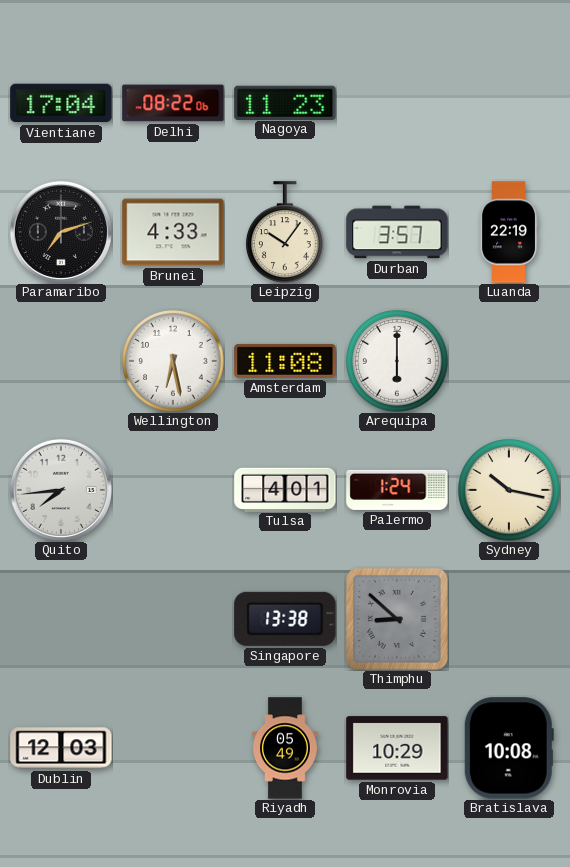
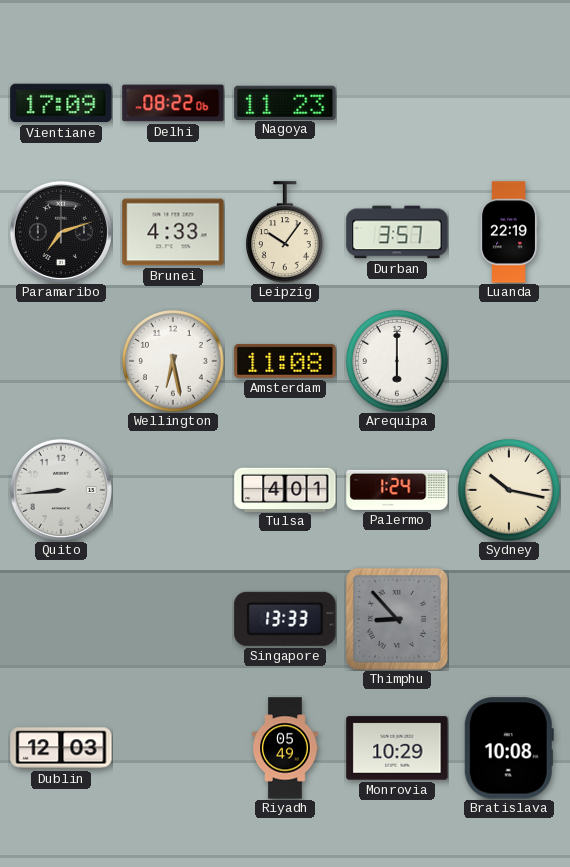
Vientiane: 17:04 -> 17:09
Quito: 7:44 -> 8:44
Singapore: 13:38 -> 13:33
Thimphu: 8:52 -> 8:53
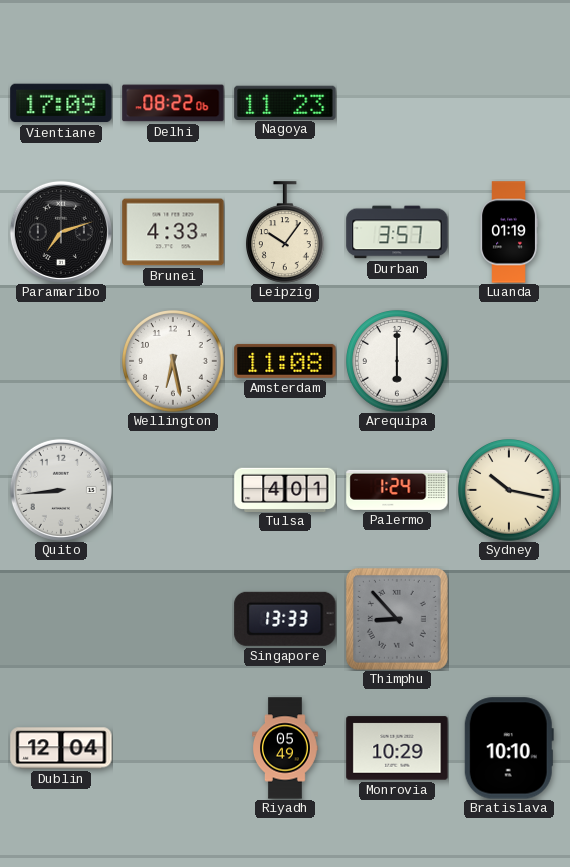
Luanda: 22:19 -> 01:19
Dublin: 12:03 -> 12:04
Bratislava: 10:08 -> 10:10
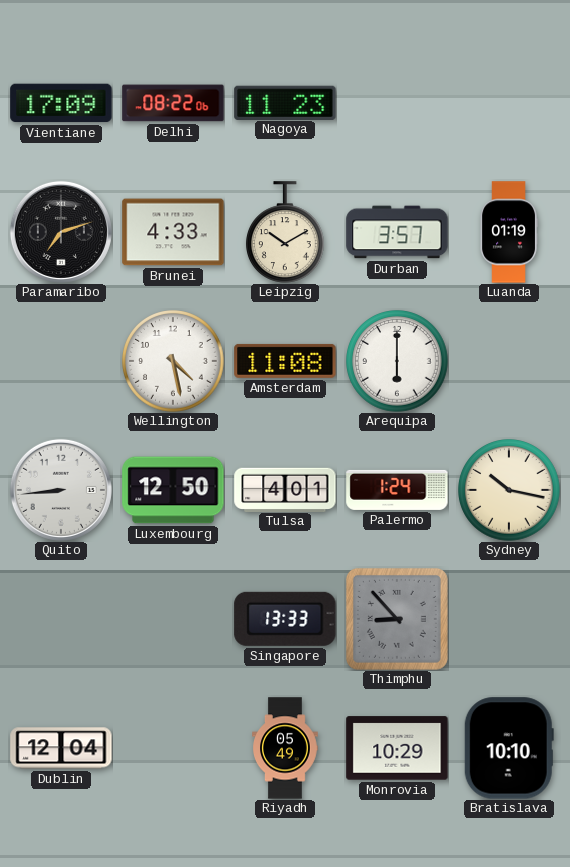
Leipzig: 10:06 -> 10:10
Wellington: 6:28 -> 4:28
Luxembourg: none -> 12:50
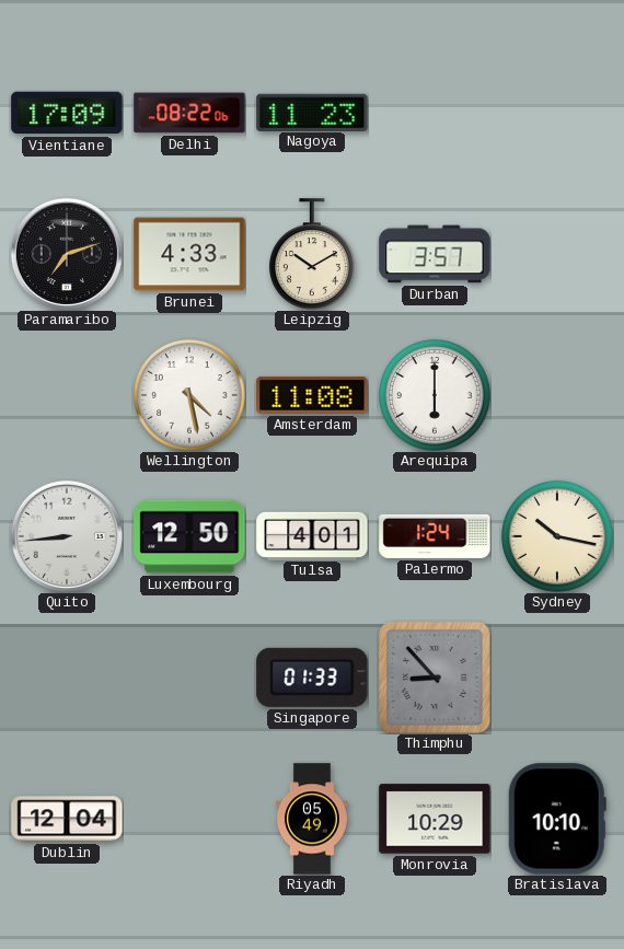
Luanda: 01:19 -> none
Singapore: 13:33 -> 01:33
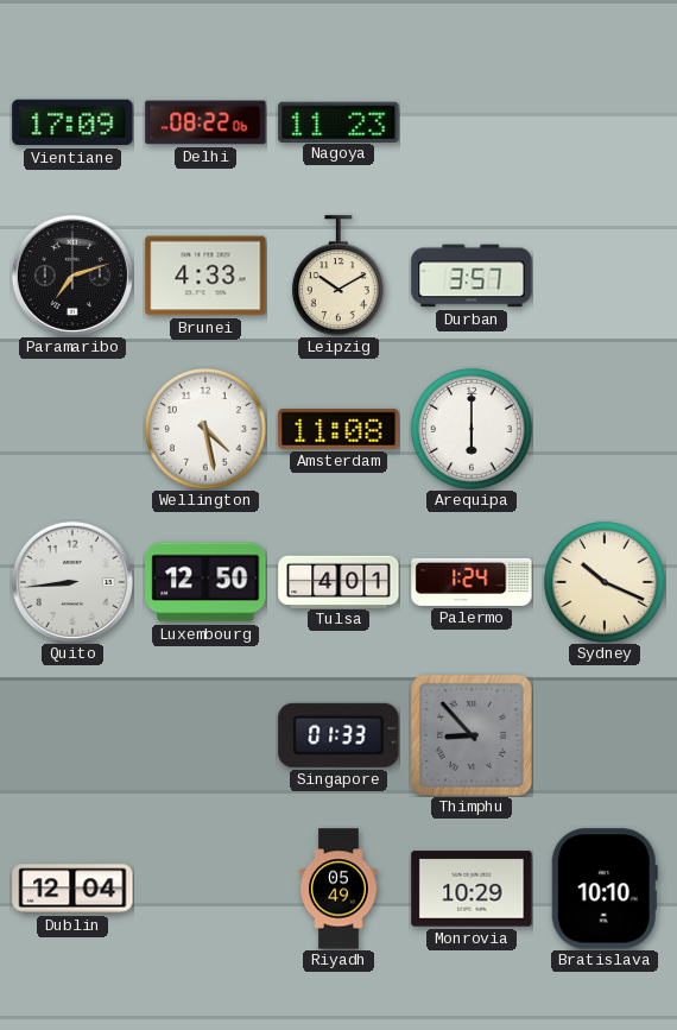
Sydney: 10:17 -> 10:19
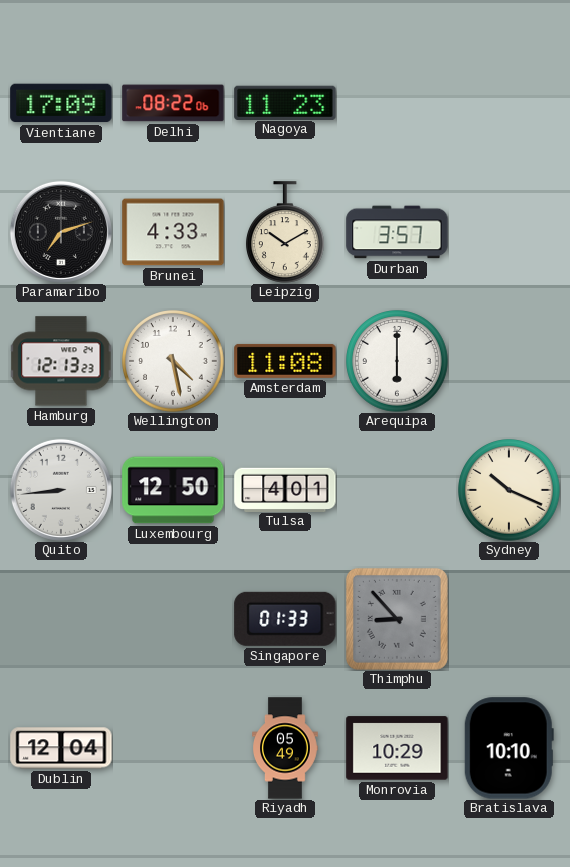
Hamburg: none -> 12:13
Palermo: 1:24 -> none
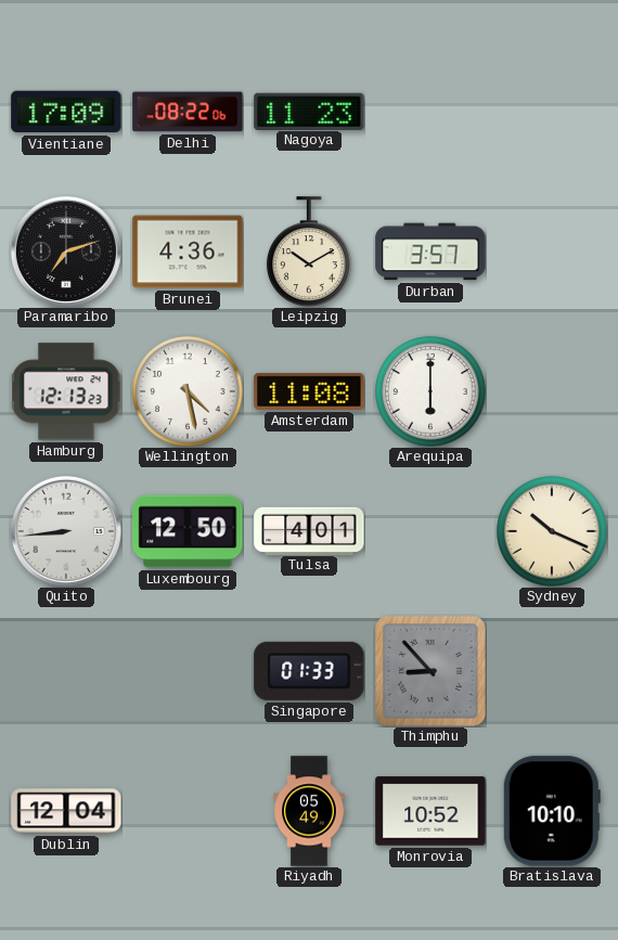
Brunei: 4:33 -> 4:36
Monrovia: 10:29 -> 10:52
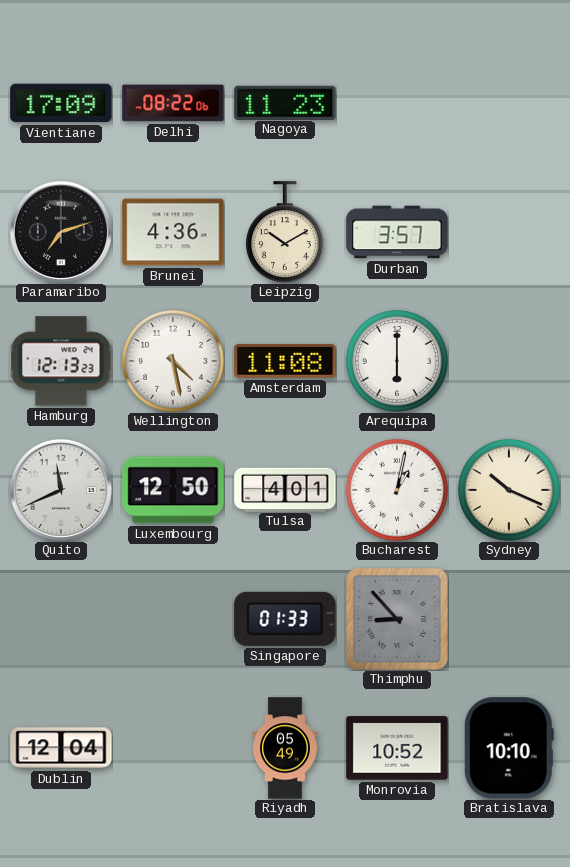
Quito: 8:44 -> 11:41
Bucharest: none -> 1:02
